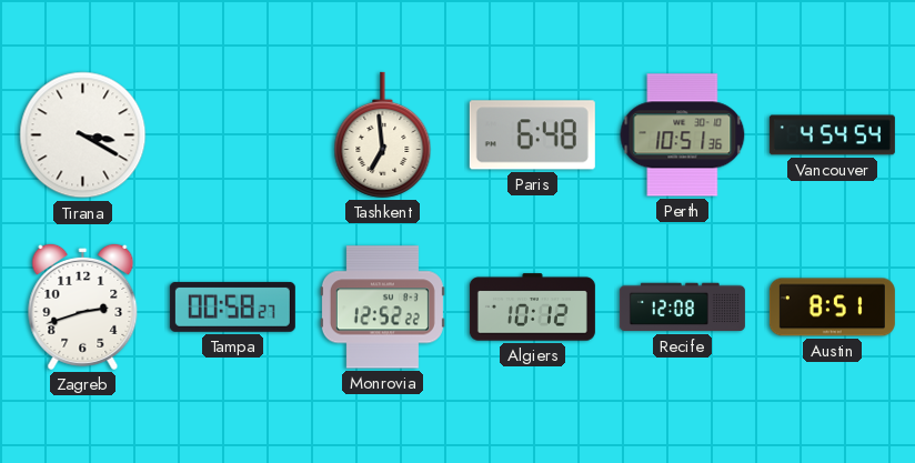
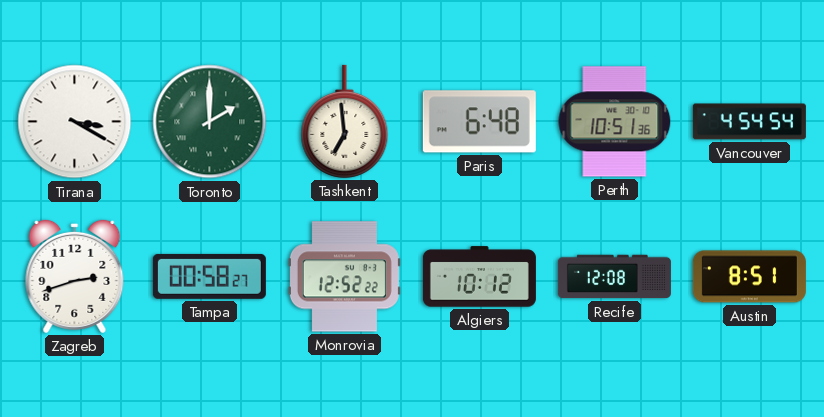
Toronto: none -> 2:00
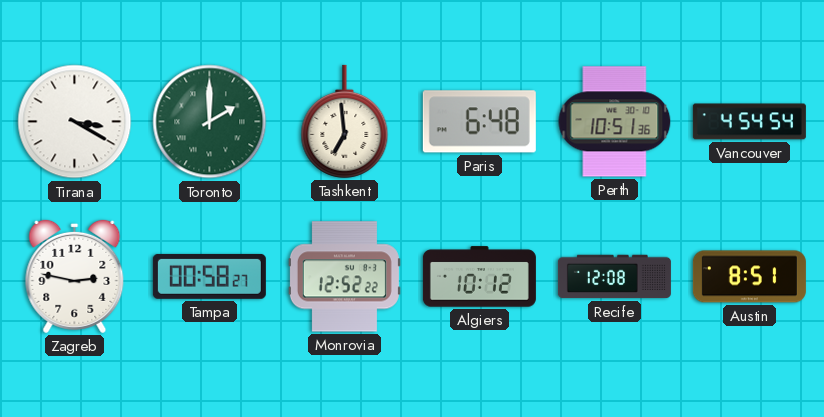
Zagreb: 2:42 -> 2:47
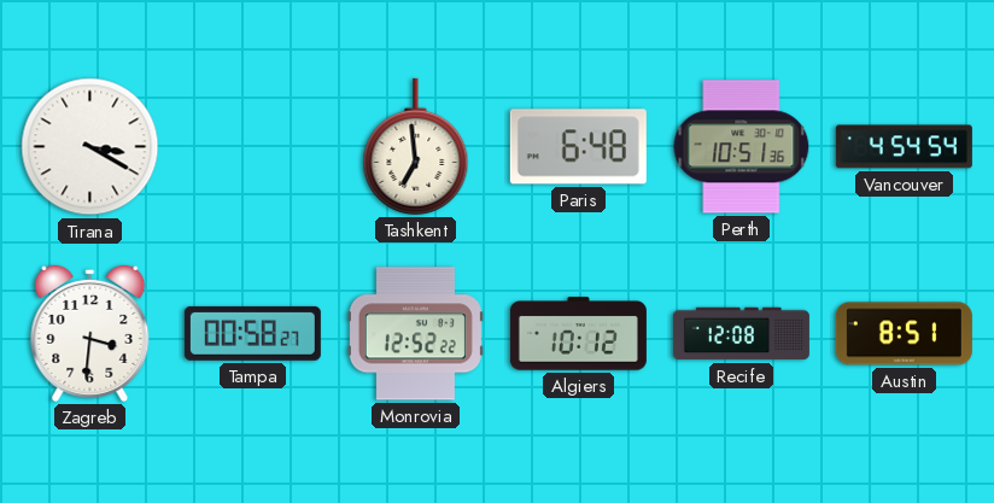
Toronto: 2:00 -> none
Zagreb: 2:47 -> 3:31
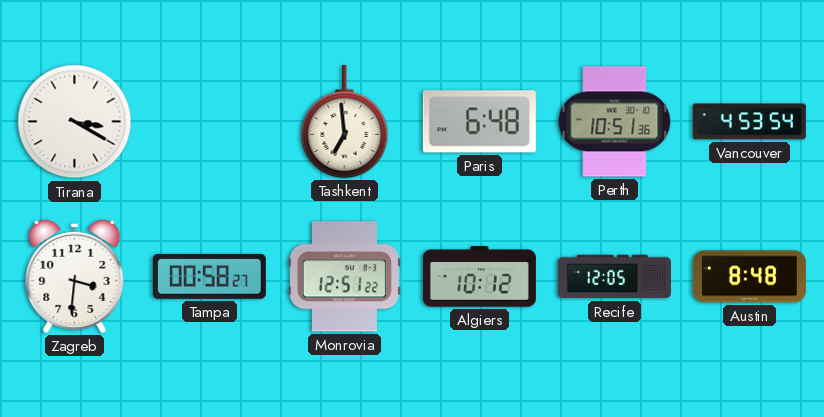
Vancouver: 4:54 -> 4:53
Monrovia: 12:52 -> 12:51
Recife: 12:08 -> 12:05
Austin: 8:51 -> 8:48
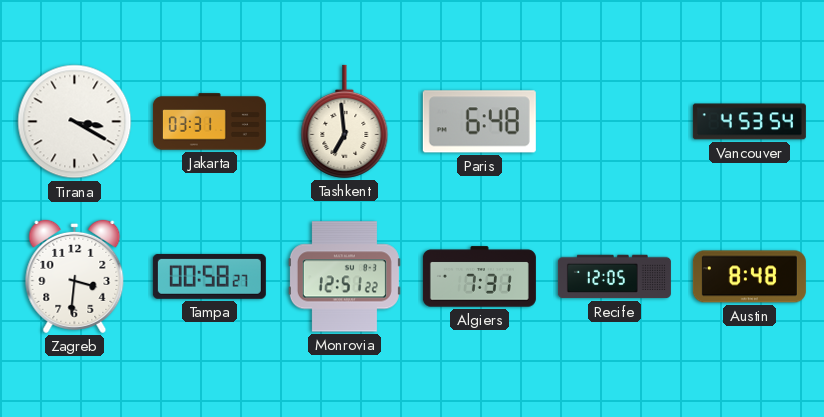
Jakarta: none -> 03:31
Perth: 10:51 -> none
Algiers: 10:12 -> 7:31
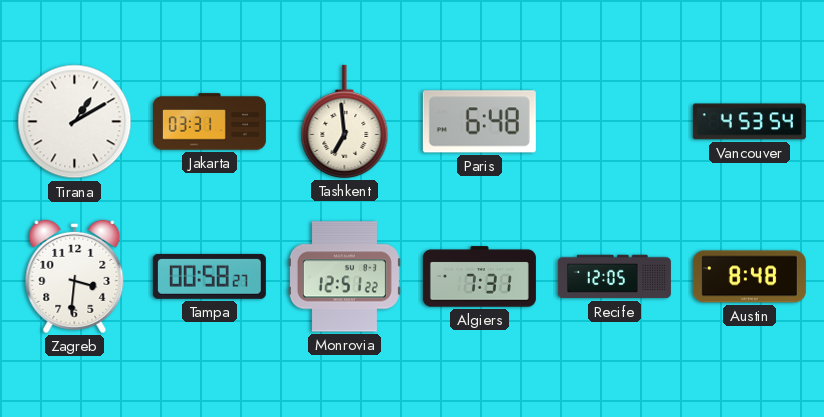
Tirana: 3:20 -> 1:10
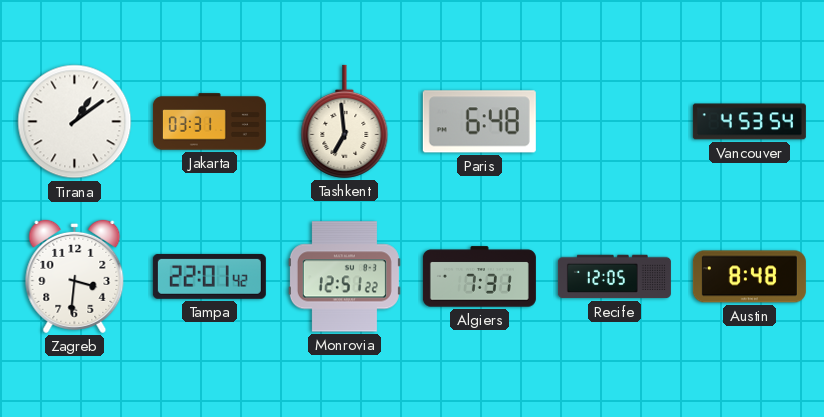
Tirana: 1:10 -> 1:09
Tampa: 00:58 -> 22:01
